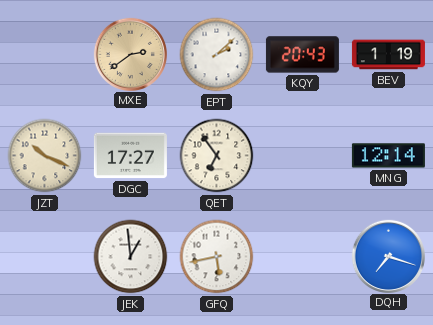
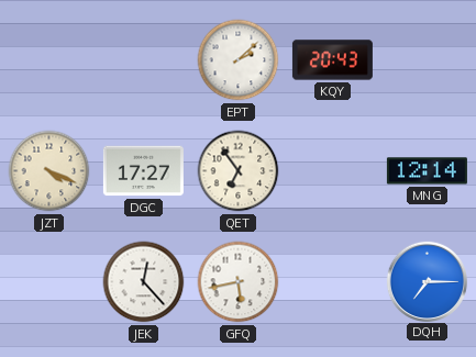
MXE: 2:39 -> none
BEV: 1:19 -> none
JZT: 10:19 -> 4:19
JEK: 12:59 -> 12:23
DQH: 7:18 -> 7:15
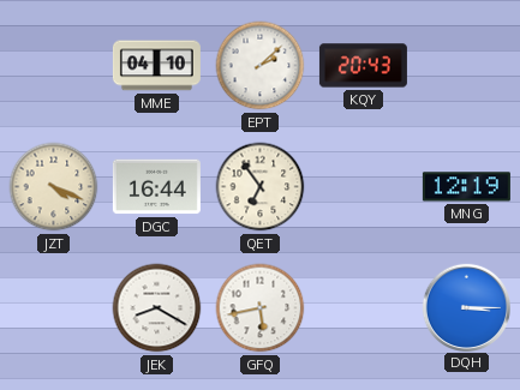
MME: none -> 04:10
DGC: 17:27 -> 16:44
MNG: 12:14 -> 12:19
JEK: 12:23 -> 8:20
DQH: 7:15 -> 3:15
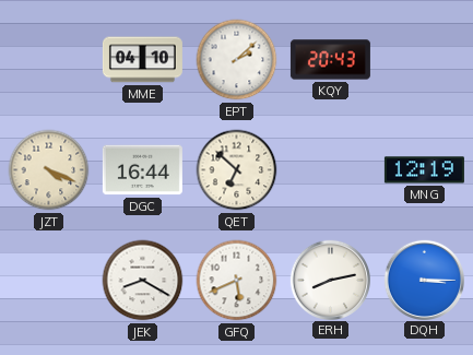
QET: 6:54 -> 6:52
GFQ: 5:43 -> 5:41
ERH: none -> 8:13
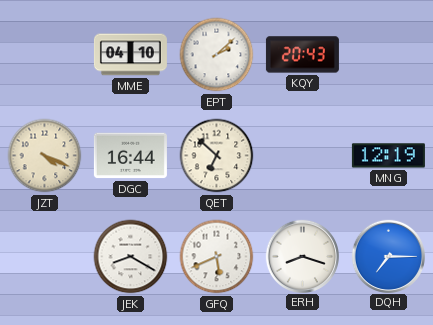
ERH: 8:13 -> 8:18
DQH: 3:15 -> 7:15
